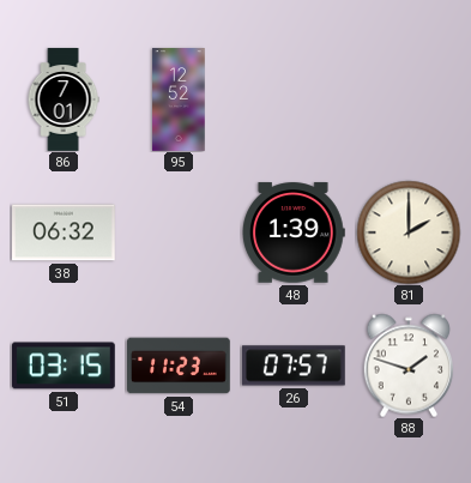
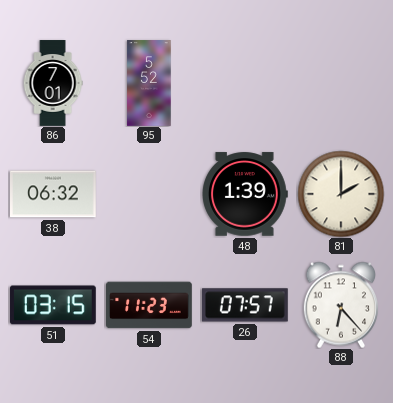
95: 12:52 -> 5:52
88: 1:48 -> 6:23
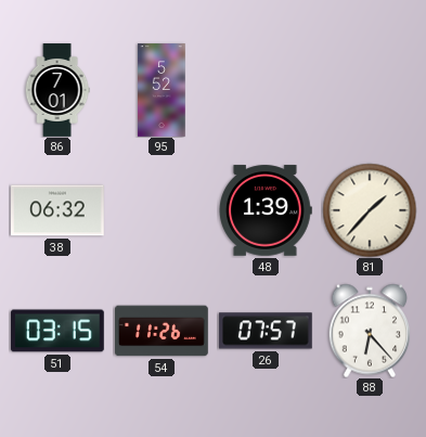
81: 2:00 -> 1:37
54: 11:23 -> 11:26
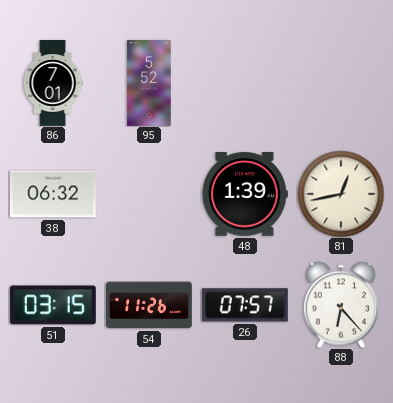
81: 1:37 -> 12:43
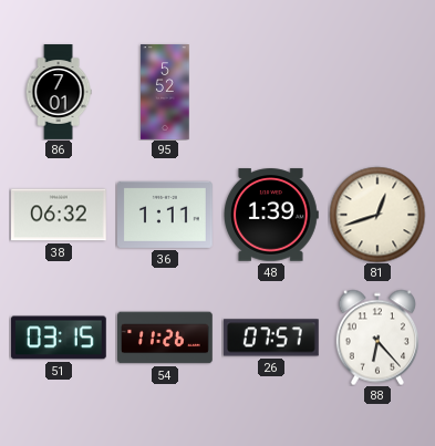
36: none -> 1:11
81: 12:43 -> 12:42
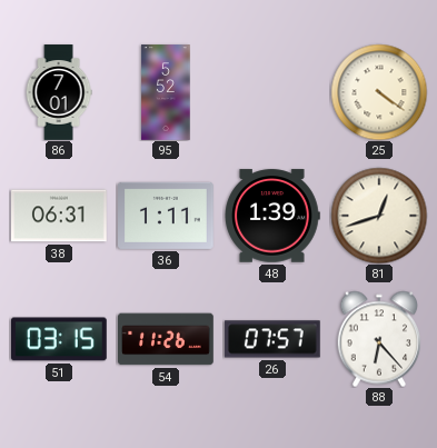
25: none -> 4:21
38: 06:32 -> 06:31
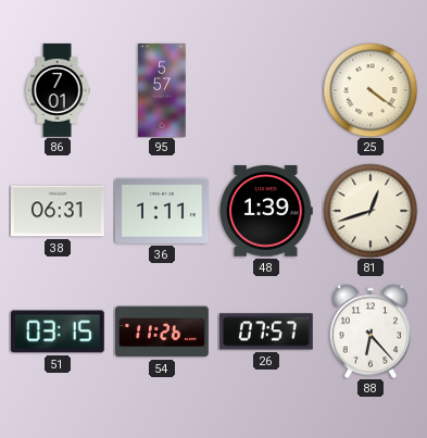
95: 5:52 -> 5:57
